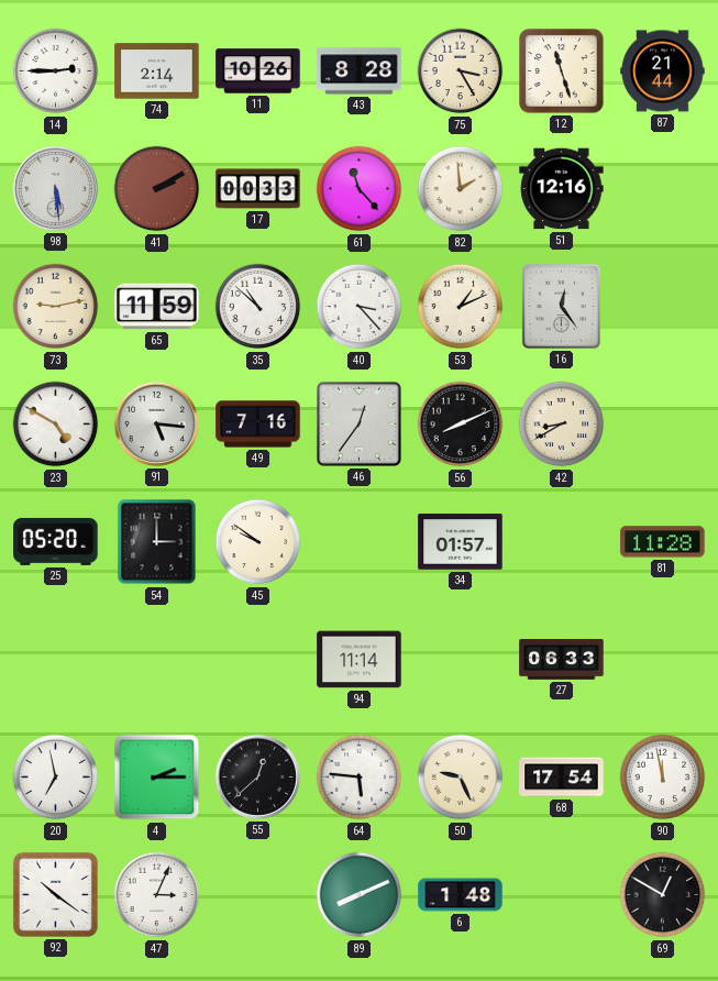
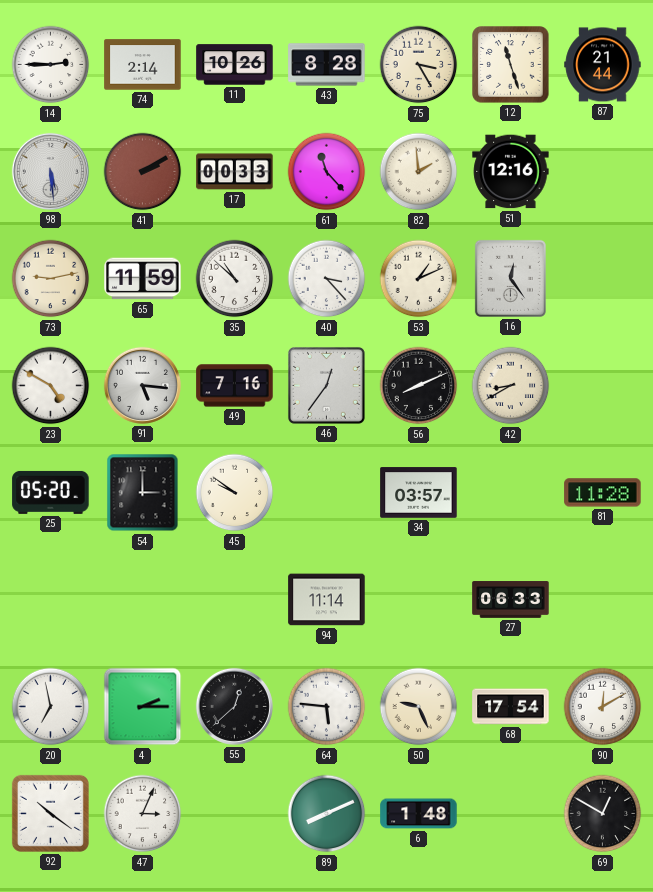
34: 01:57 -> 03:57
90: 11:58 -> 12:10
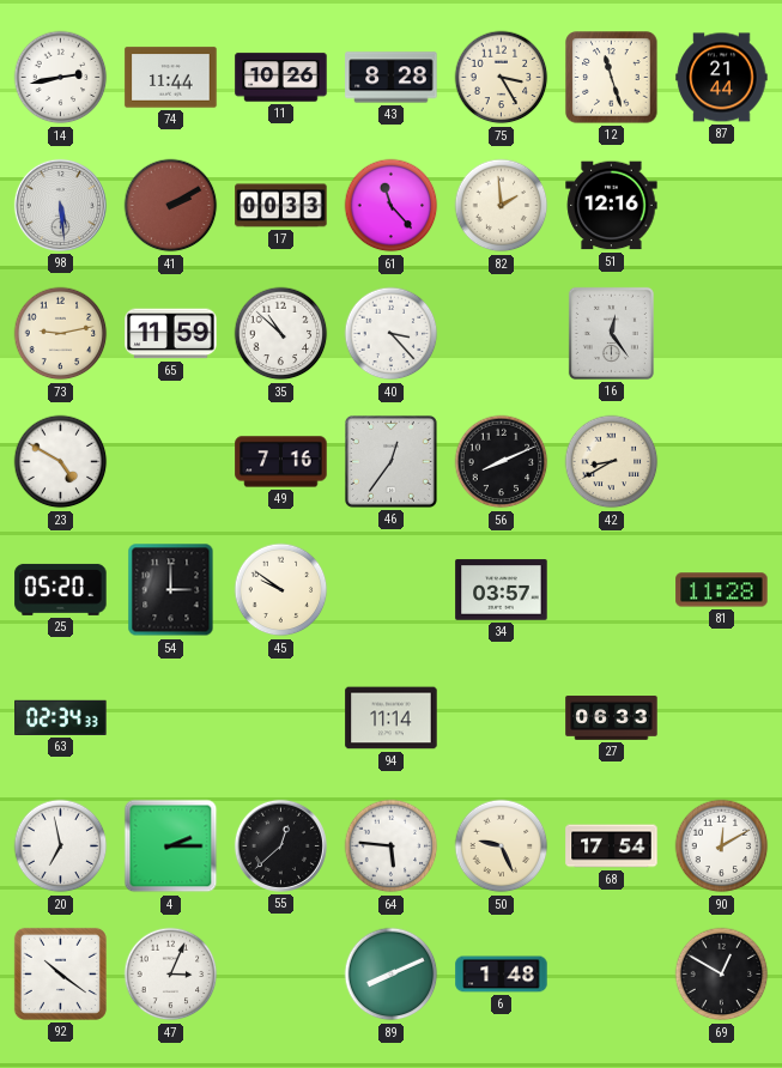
14: 2:45 -> 2:43
74: 2:14 -> 11:44
53: 1:11 -> none
91: 5:16 -> none
63: none -> 02:34
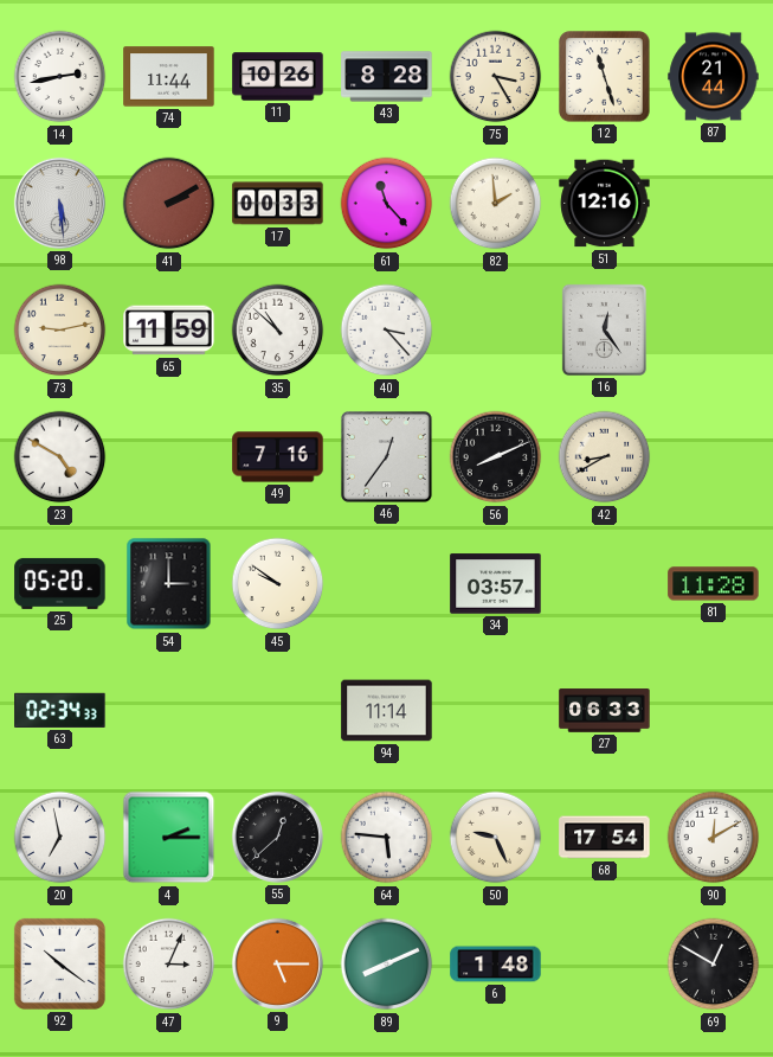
9: none -> 5:15
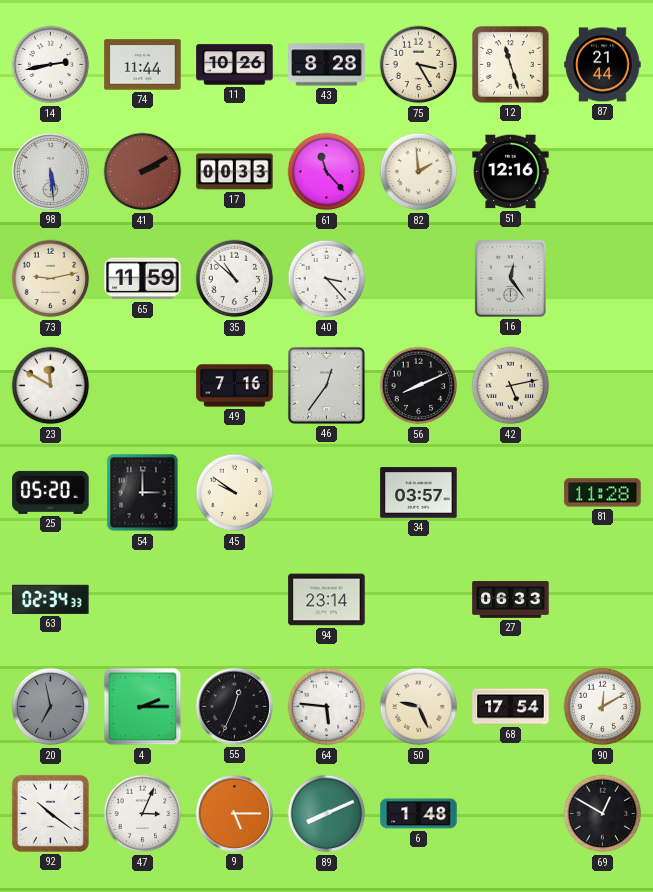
23: 4:50 -> 11:50
42: 8:40 -> 5:13
94: 11:14 -> 23:14
20 dial: white -> grey
55: 12:38 -> 12:34
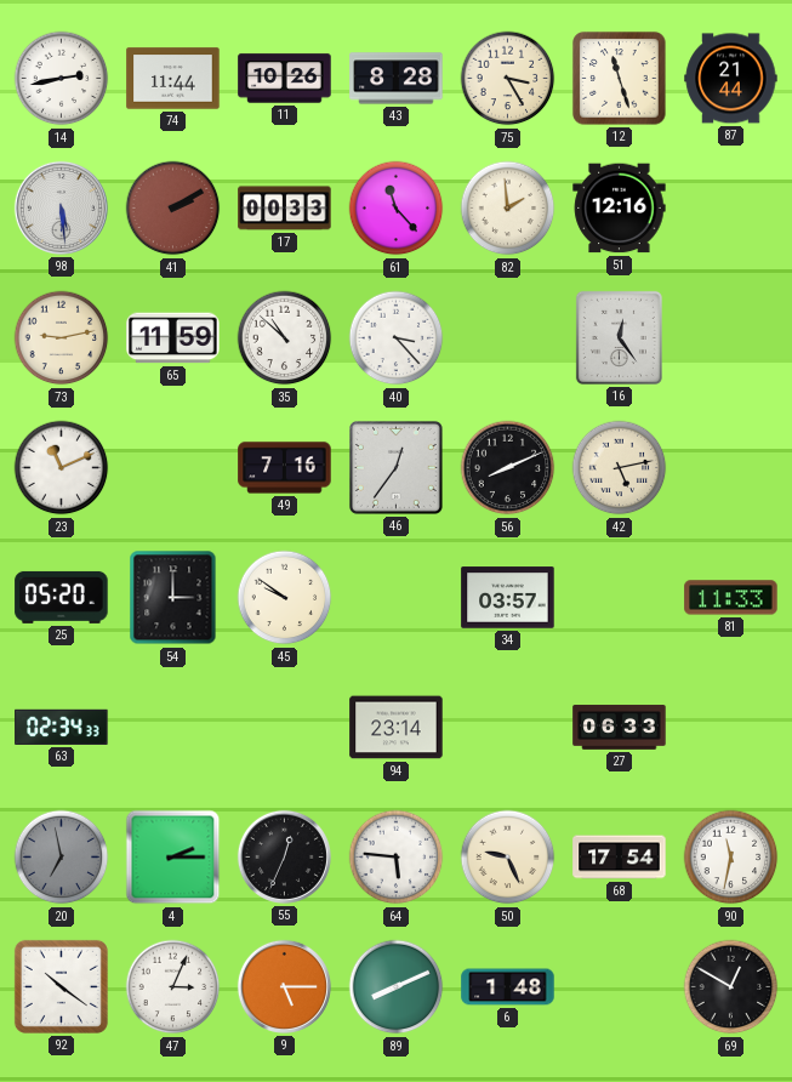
23: 11:50 -> 11:11
81: 11:28 -> 11:33
90: 12:10 -> 11:32
